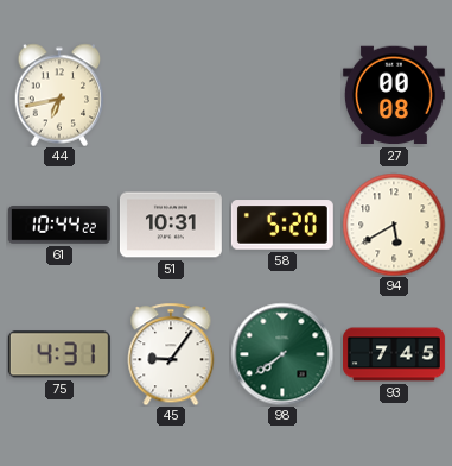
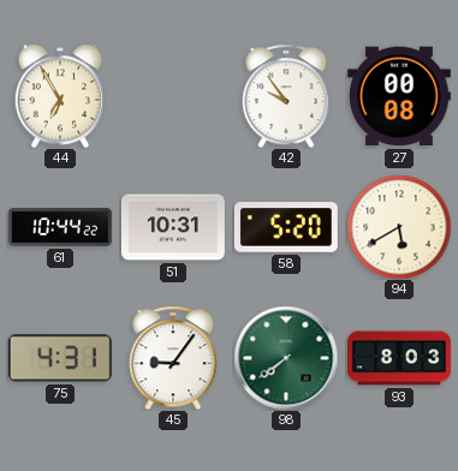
44: 6:43 -> 6:55
42: none -> 9:54
93: 7:45 -> 8:03
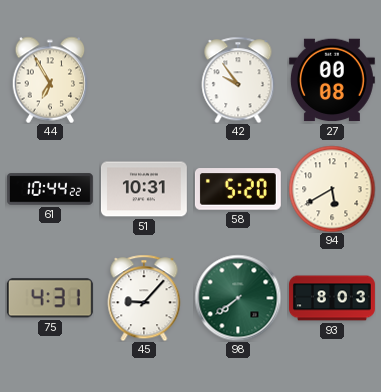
45: 9:06 -> 9:07
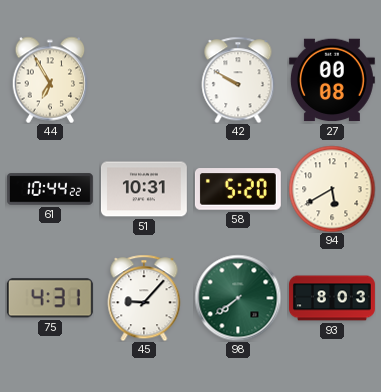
42: 9:54 -> 9:50
